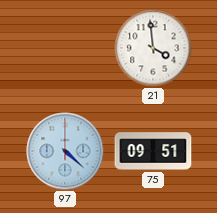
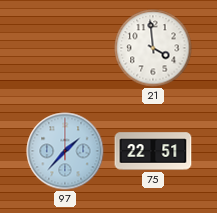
97: 4:22 -> 1:37
75: 09:51 -> 22:51
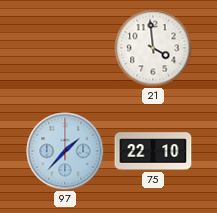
75: 22:51 -> 22:10
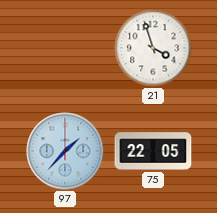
21: 3:59 -> 3:57
75: 22:10 -> 22:05
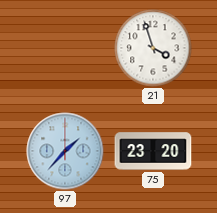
75: 22:05 -> 23:20
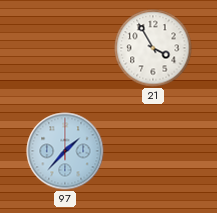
21: 3:57 -> 3:55
75: 23:20 -> none
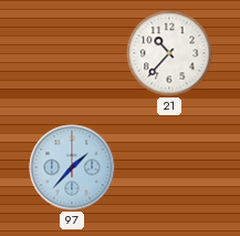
21: 3:55 -> 10:37
